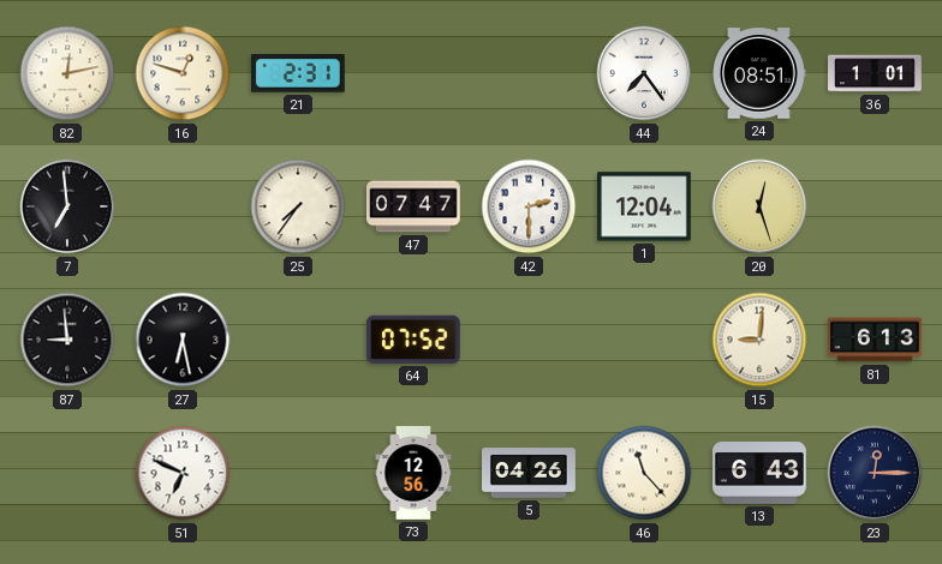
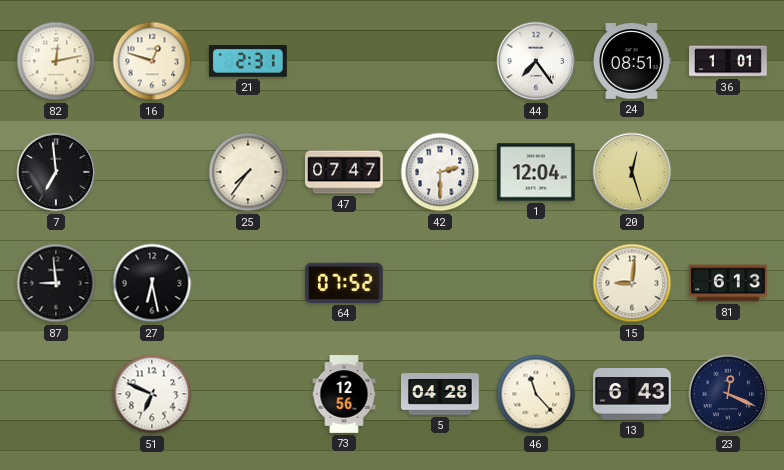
5: 04:26 -> 04:28
23: 12:15 -> 12:19
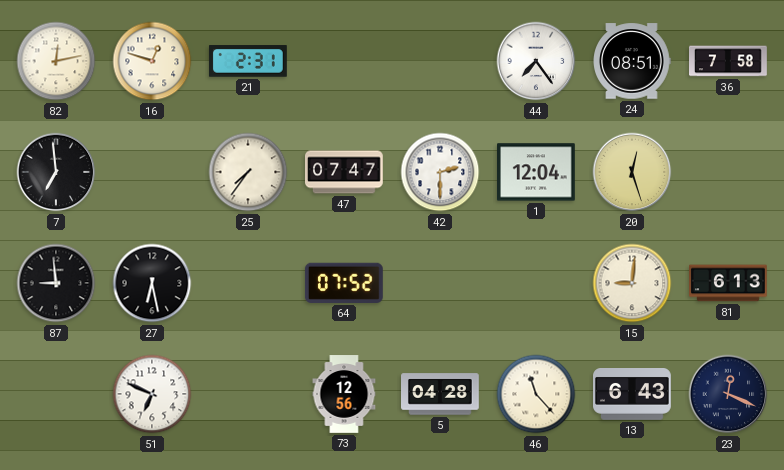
36: 1:01 -> 7:58
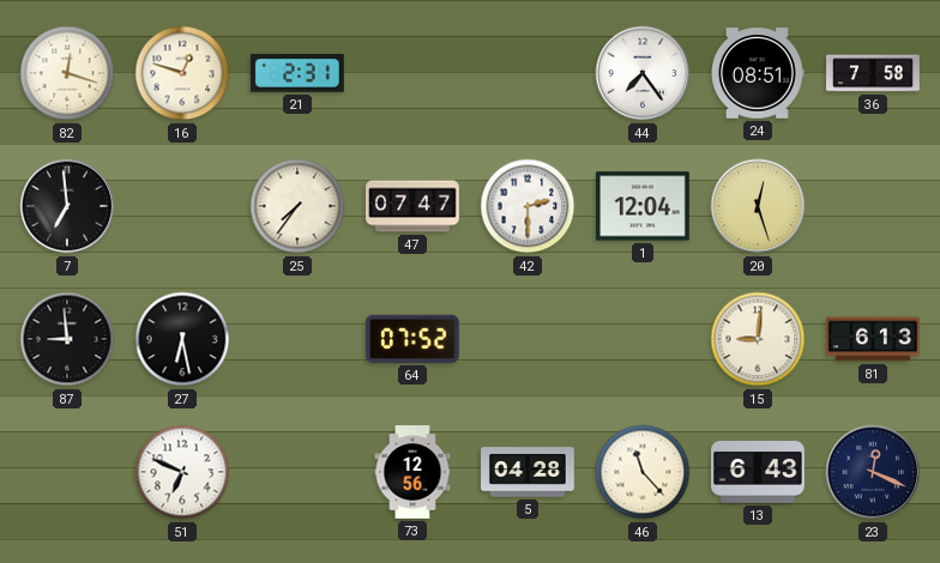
82: 12:13 -> 12:18
